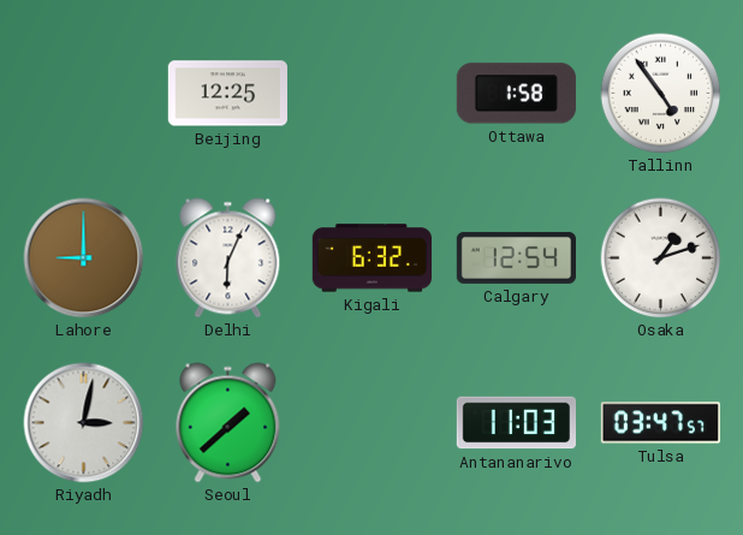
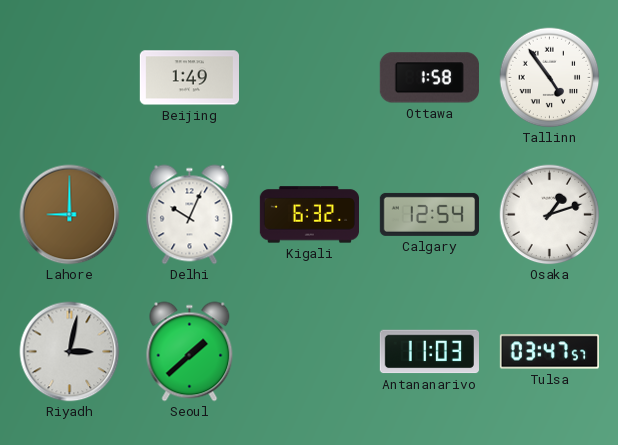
Beijing: 12:25 -> 1:49
Delhi: 6:04 -> 10:04
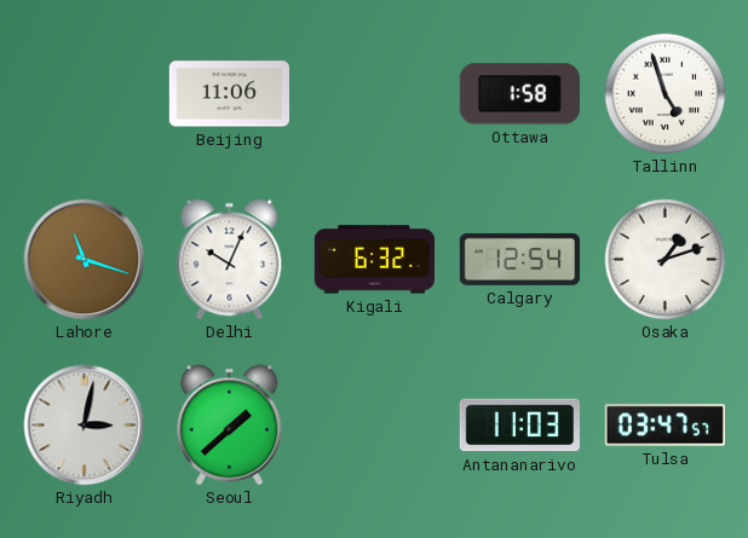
Beijing: 1:49 -> 11:06
Tallinn: 4:54 -> 4:57
Lahore: 9:00 -> 11:18
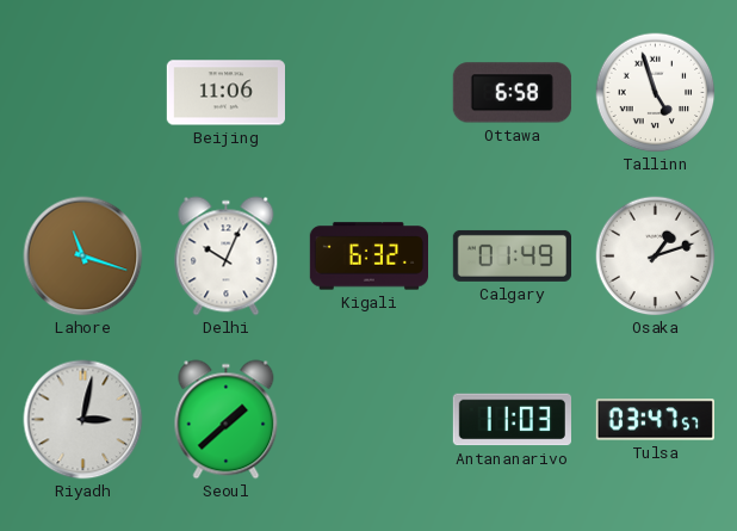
Ottawa: 1:58 -> 6:58
Calgary: 12:54 -> 01:49
